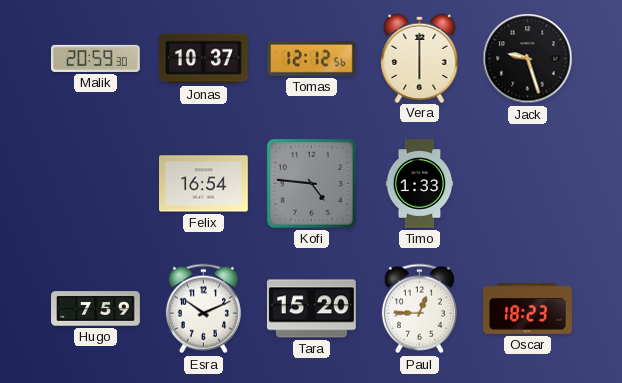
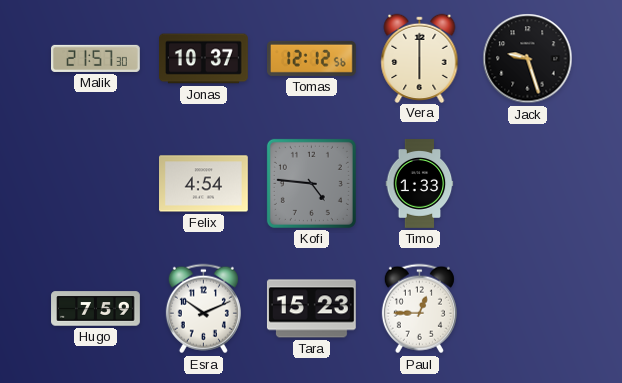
Malik: 20:59 -> 21:57
Felix: 16:54 -> 4:54
Tara: 15:20 -> 15:23
Oscar: 18:23 -> none
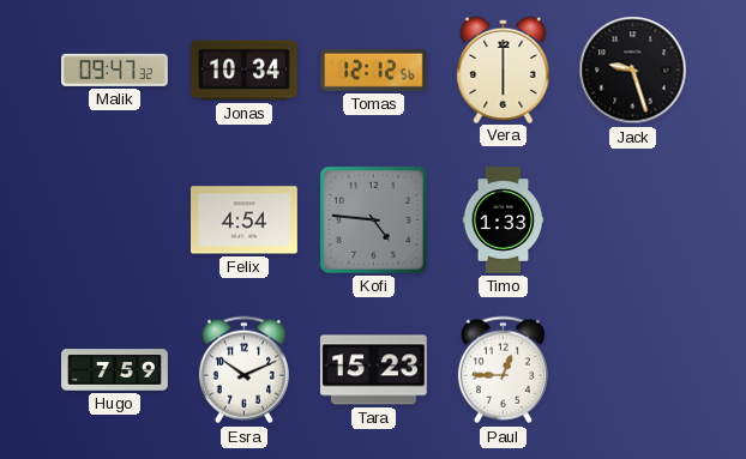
Malik: 21:57 -> 09:47
Jonas: 10:37 -> 10:34
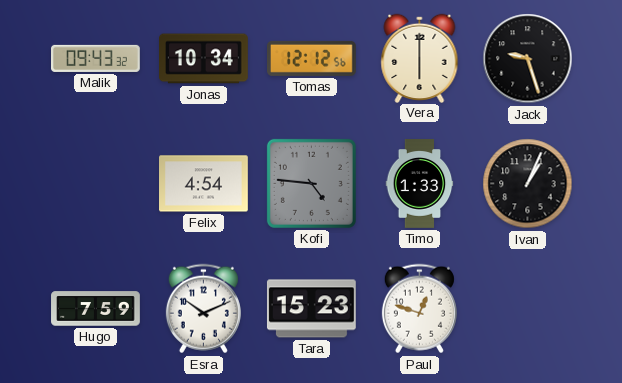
Malik: 09:47 -> 09:43
Ivan: none -> 1:04
Paul: 12:45 -> 12:48
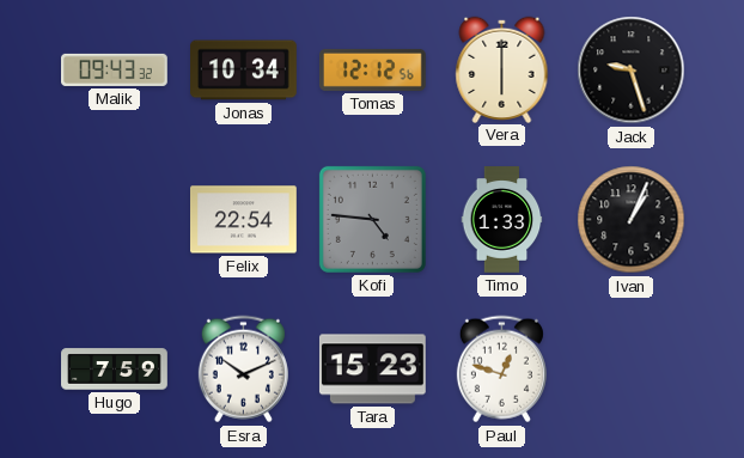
Felix: 4:54 -> 22:54
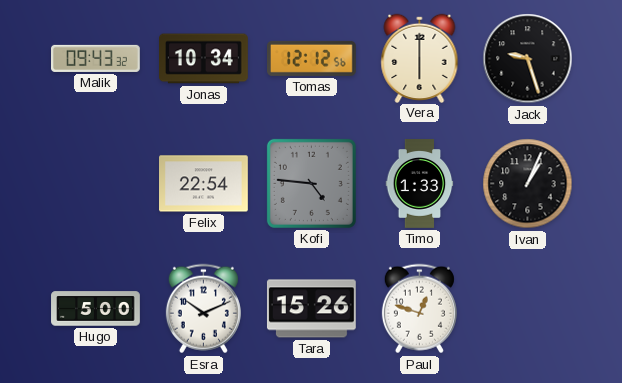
Hugo: 7:59 -> 5:00
Tara: 15:23 -> 15:26
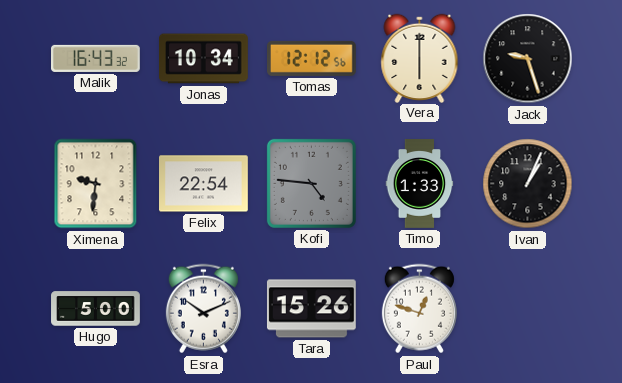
Malik: 09:43 -> 16:43
Ximena: none -> 9:31
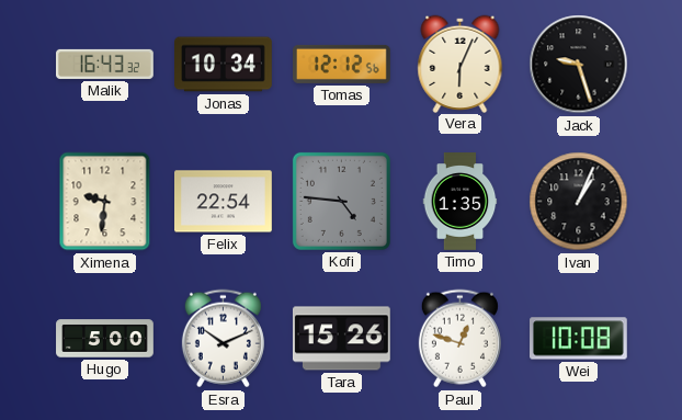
Vera: 6:00 -> 6:04
Timo: 1:33 -> 1:35
Wei: none -> 10:08
